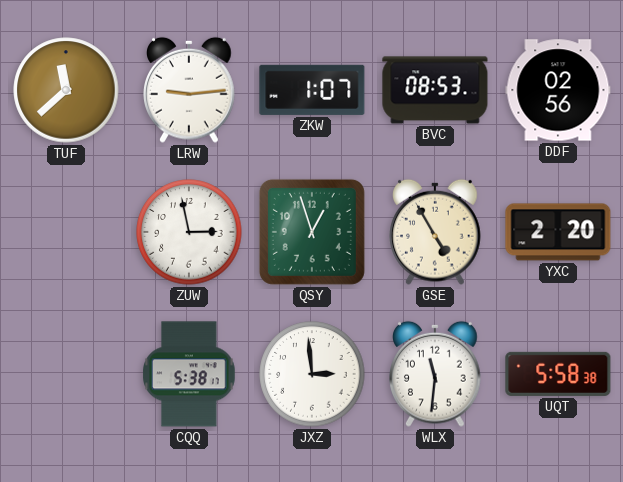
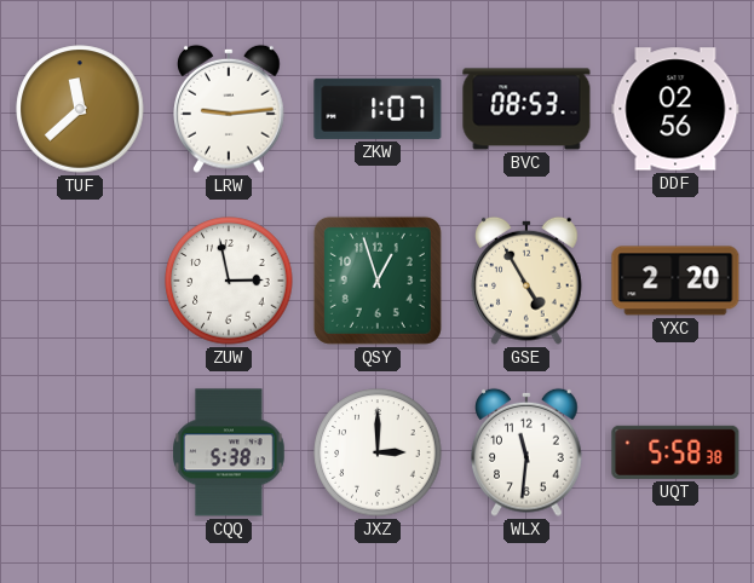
JXZ: 2:59 -> 3:00
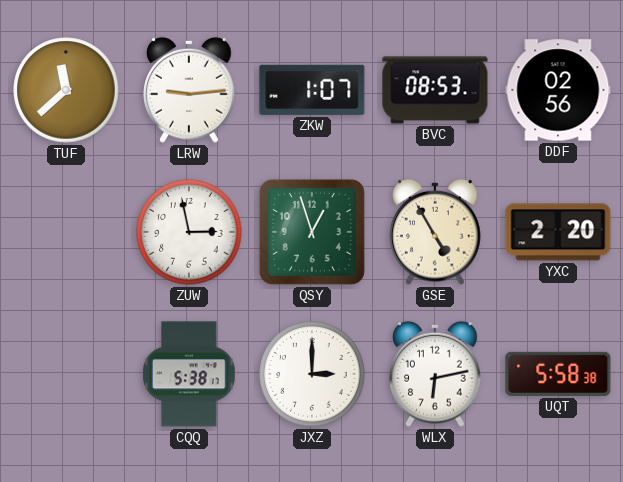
WLX: 11:31 -> 6:13
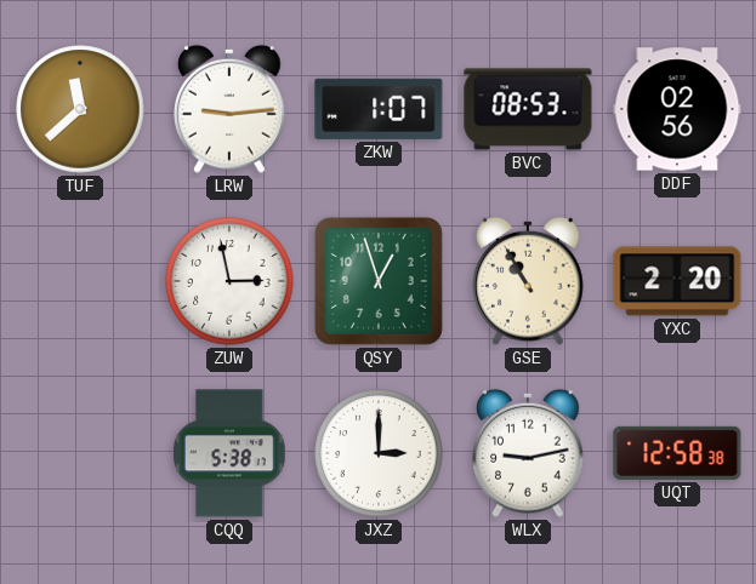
GSE: 4:55 -> 10:55
WLX: 6:13 -> 9:13
UQT: 5:58 -> 12:58
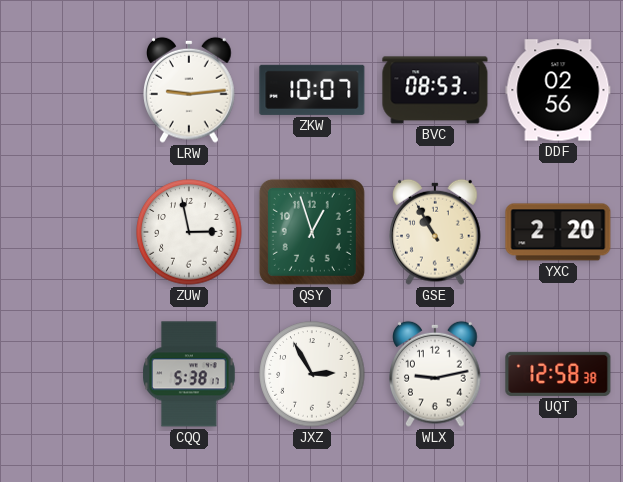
TUF: 11:38 -> none
ZKW: 1:07 -> 10:07
JXZ: 3:00 -> 2:55
